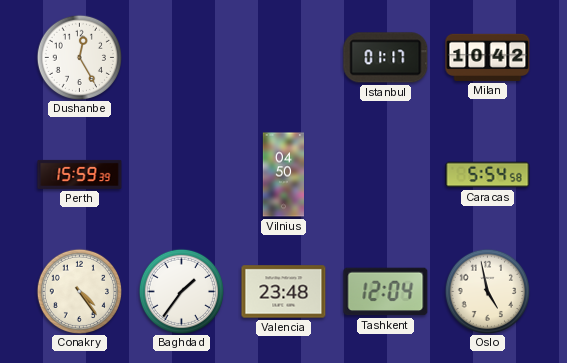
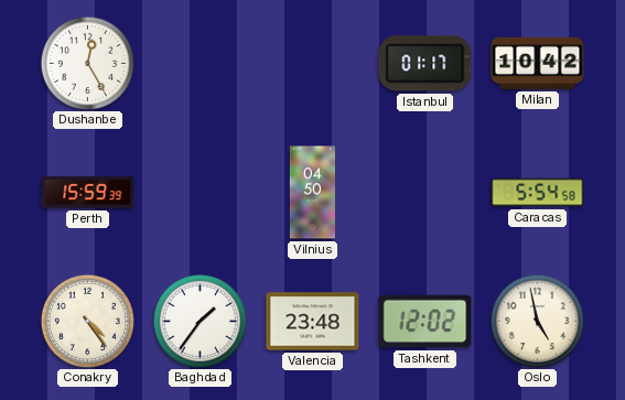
Tashkent: 12:04 -> 12:02
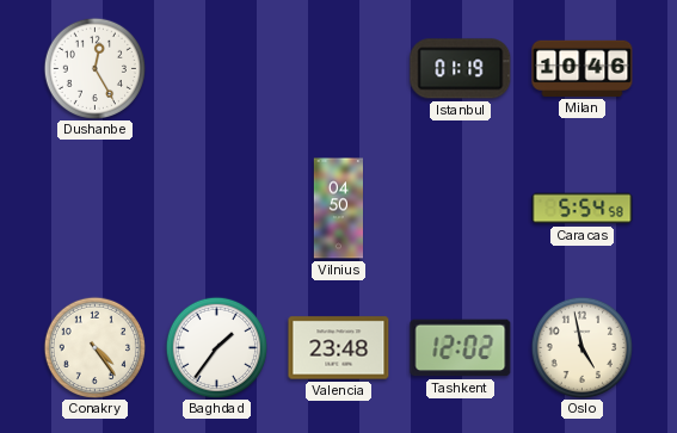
Istanbul: 01:17 -> 01:19
Milan: 10:42 -> 10:46
Perth: 15:59 -> none
